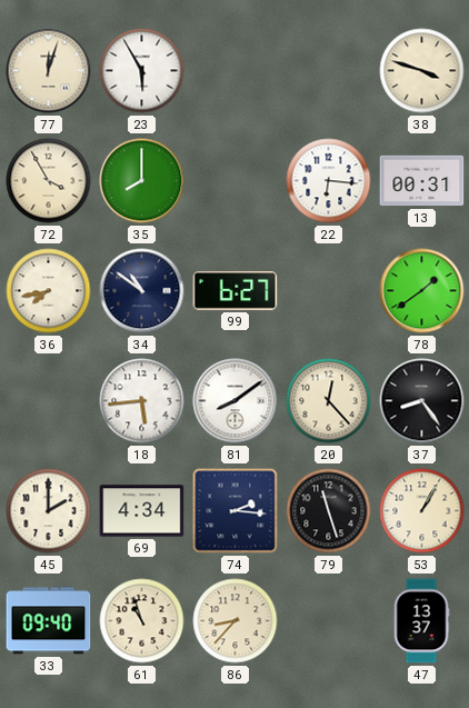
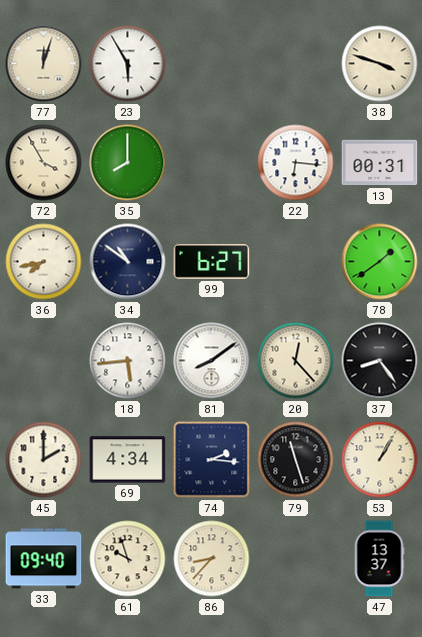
61: 10:57 -> 9:57
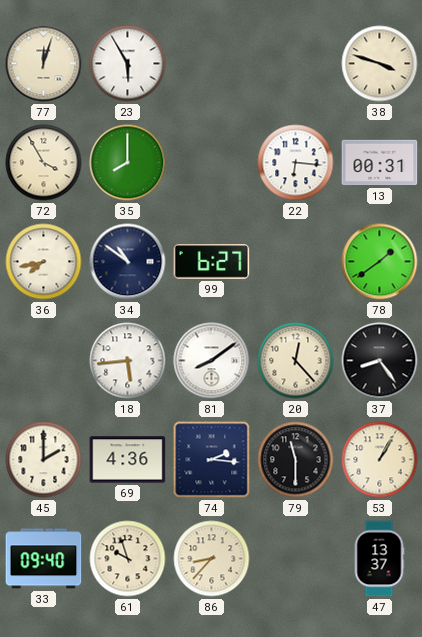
69: 4:34 -> 4:36
79: 11:27 -> 11:30
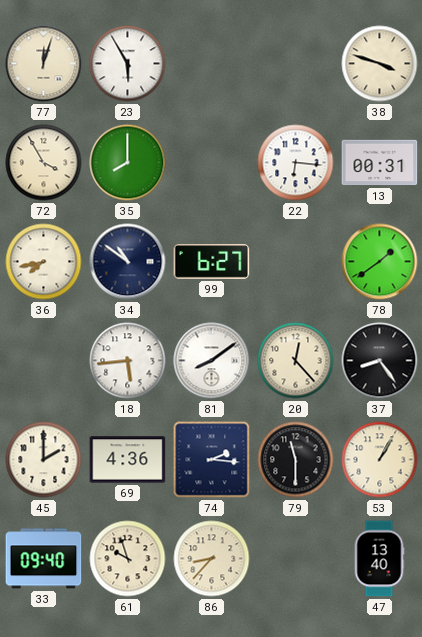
47: 13:37 -> 13:40
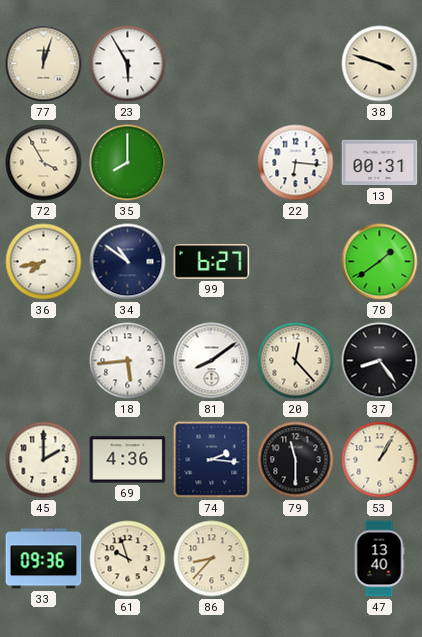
33: 09:40 -> 09:36
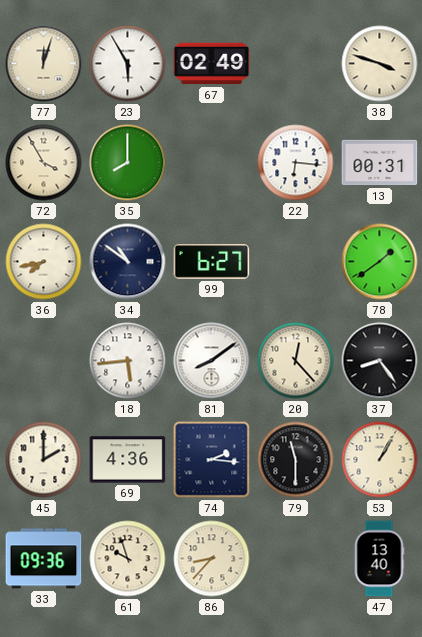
67: none -> 02:49
